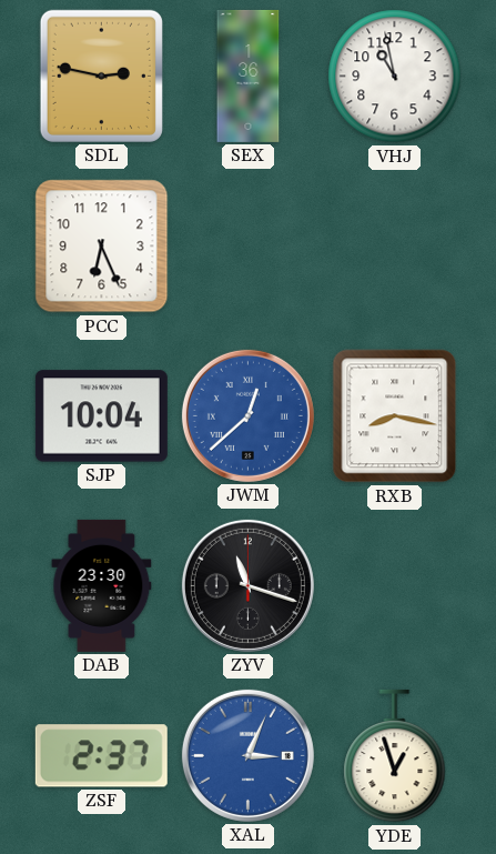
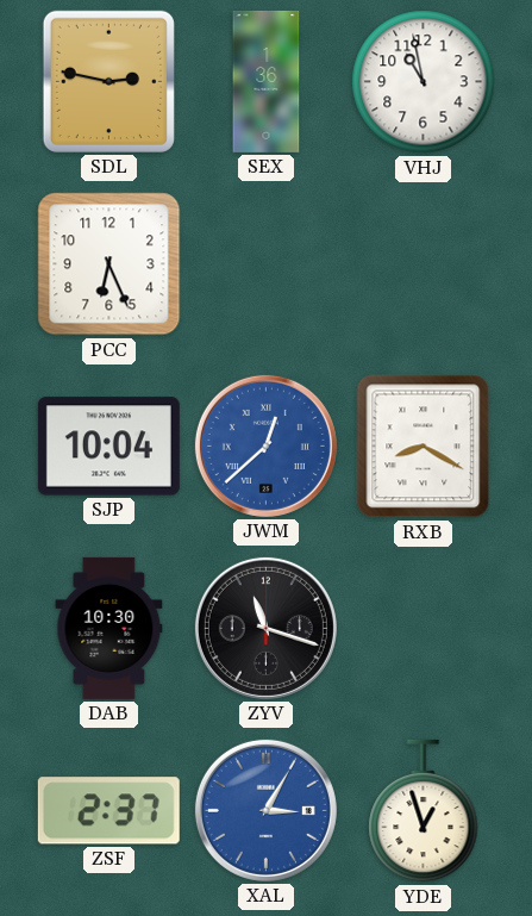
RXB: 8:17 -> 8:20
DAB: 23:30 -> 10:30
XAL: 3:04 -> 3:05
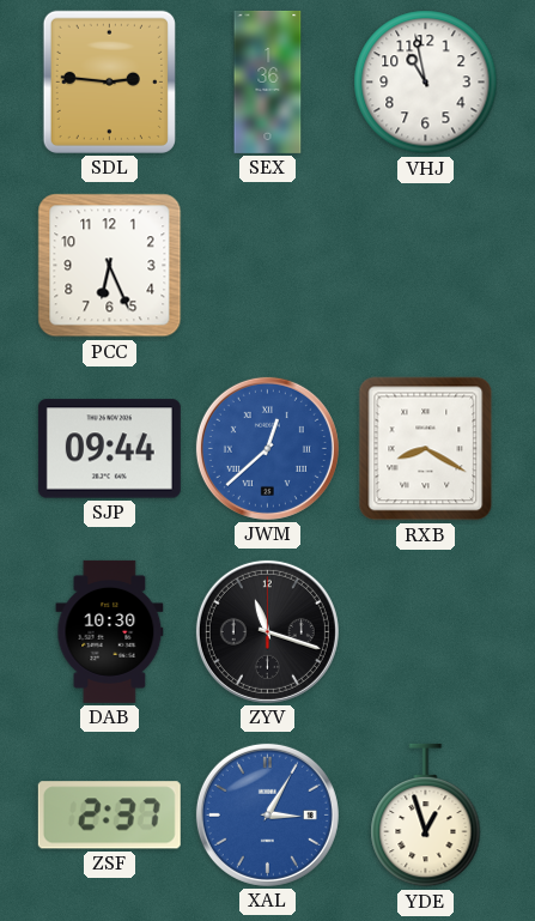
SDL: 2:47 -> 2:46
SJP: 10:04 -> 09:44
